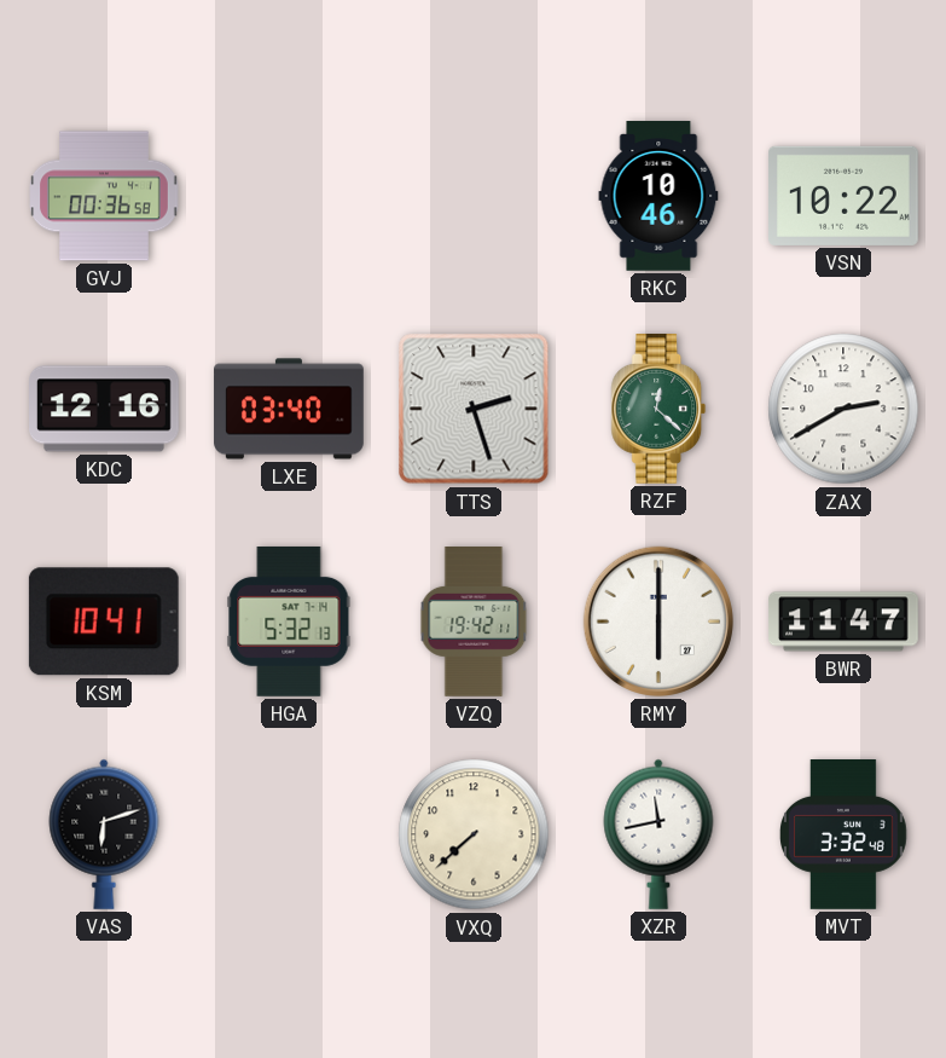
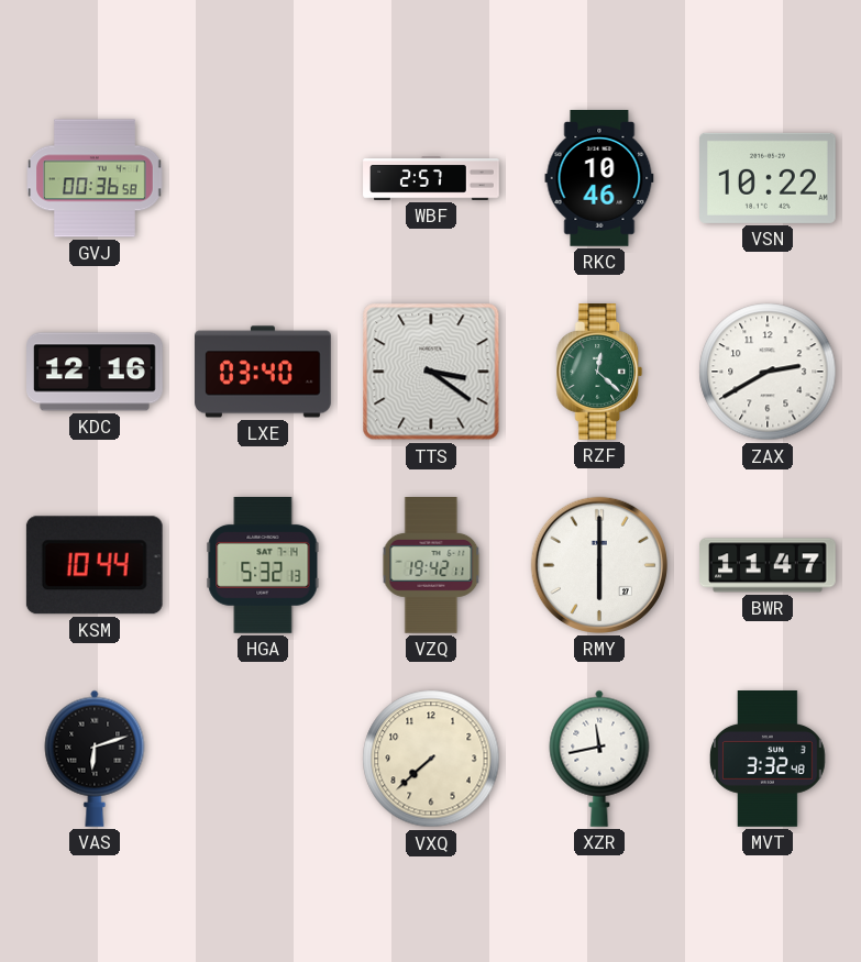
WBF: none -> 2:57
TTS: 2:27 -> 3:21
KSM: 10:41 -> 10:44
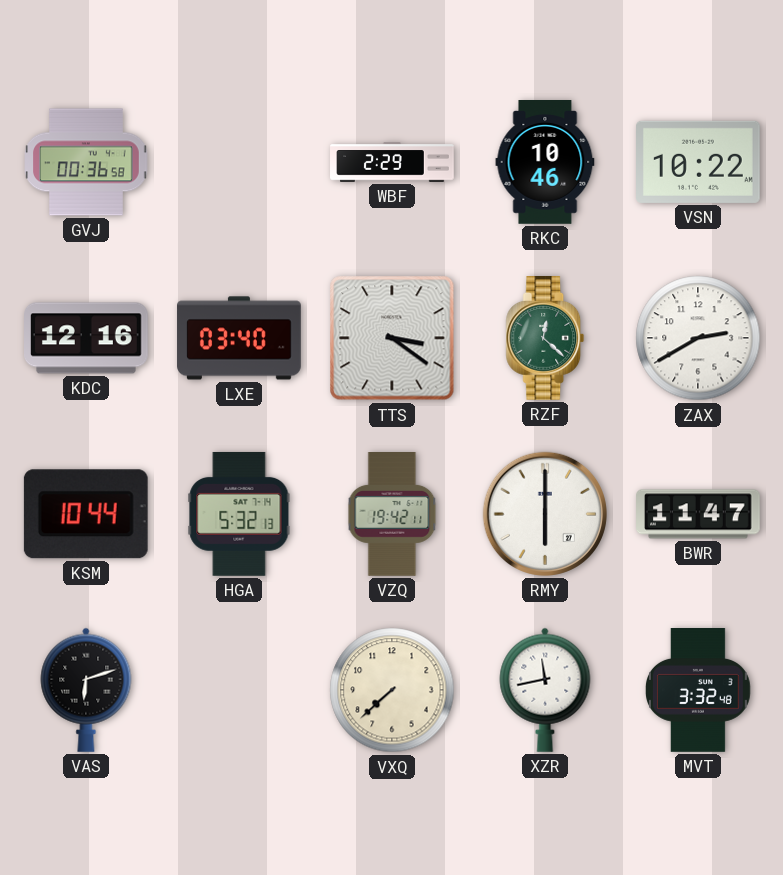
WBF: 2:57 -> 2:29
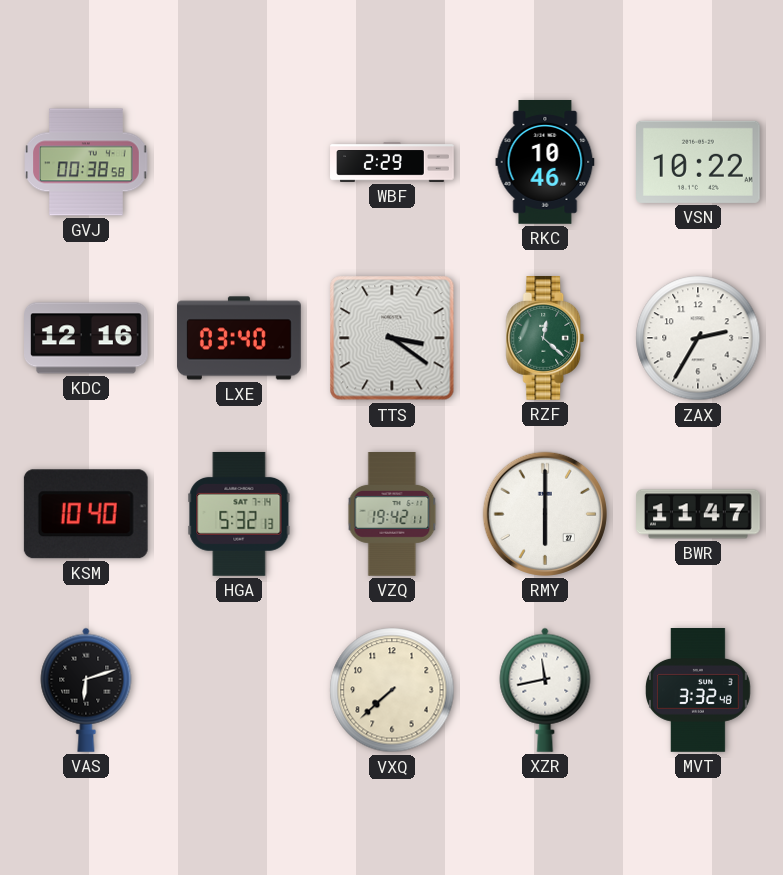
GVJ: 00:36 -> 00:38
ZAX: 2:40 -> 2:35
KSM: 10:44 -> 10:40
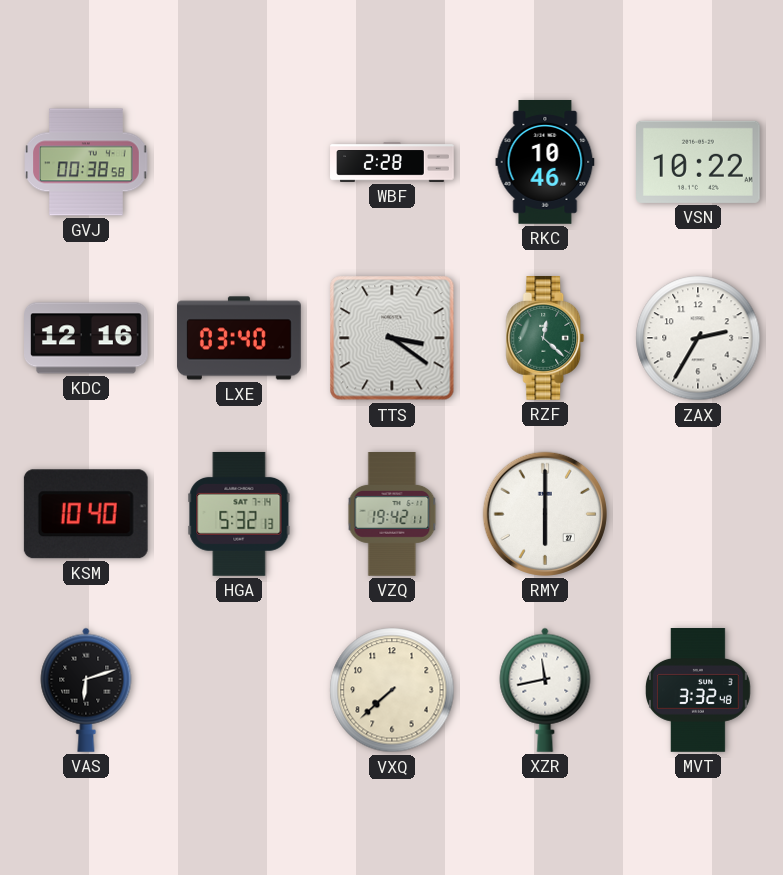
WBF: 2:29 -> 2:28
BWR: 11:47 -> none
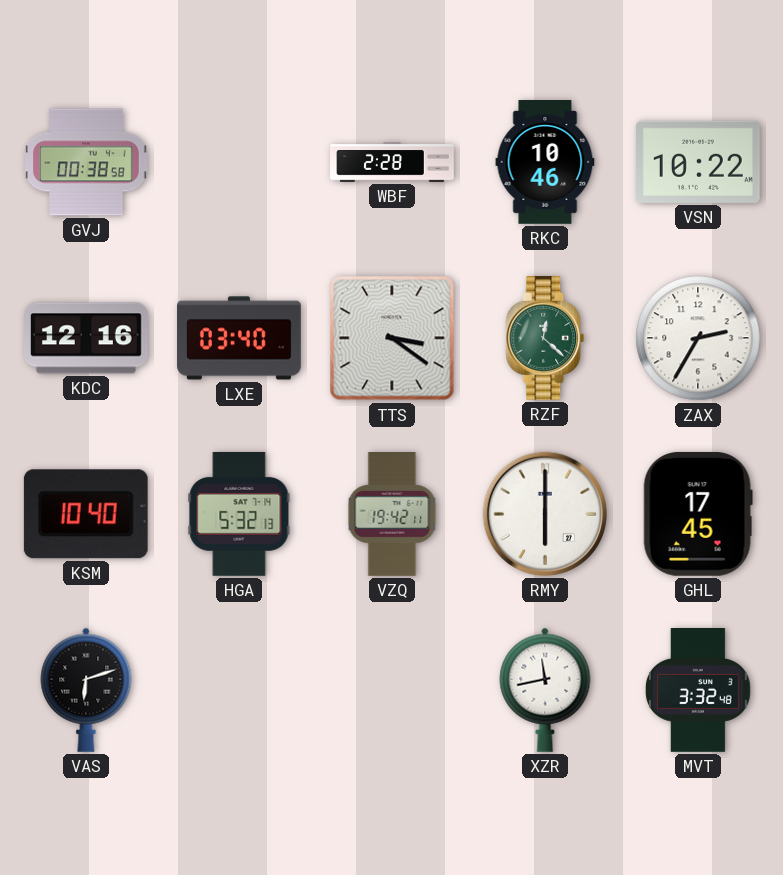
GHL: none -> 17:45
VXQ: 7:38 -> none
